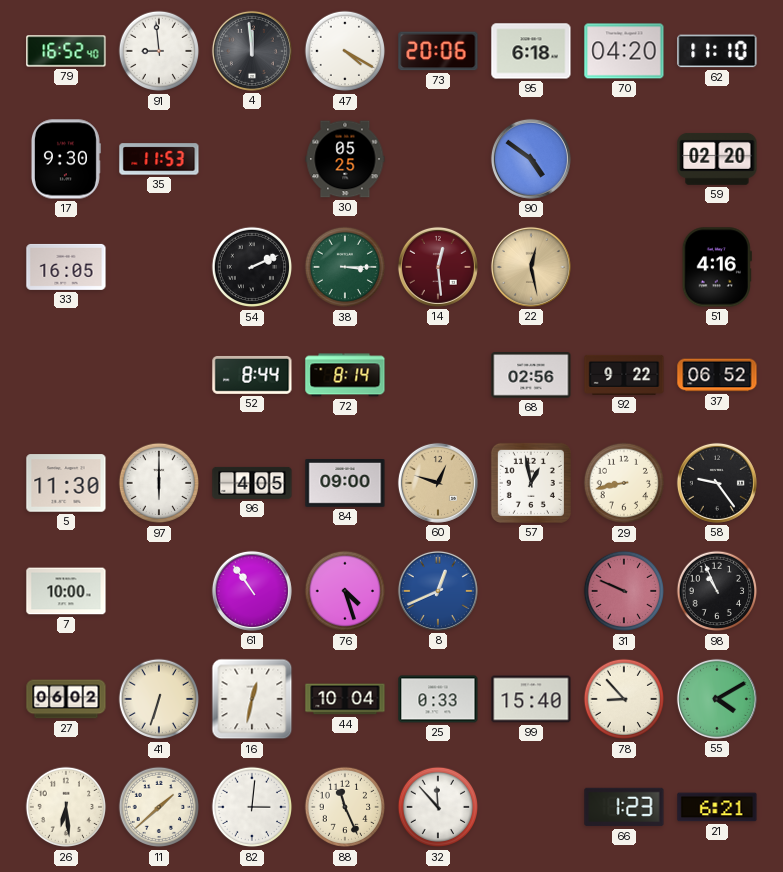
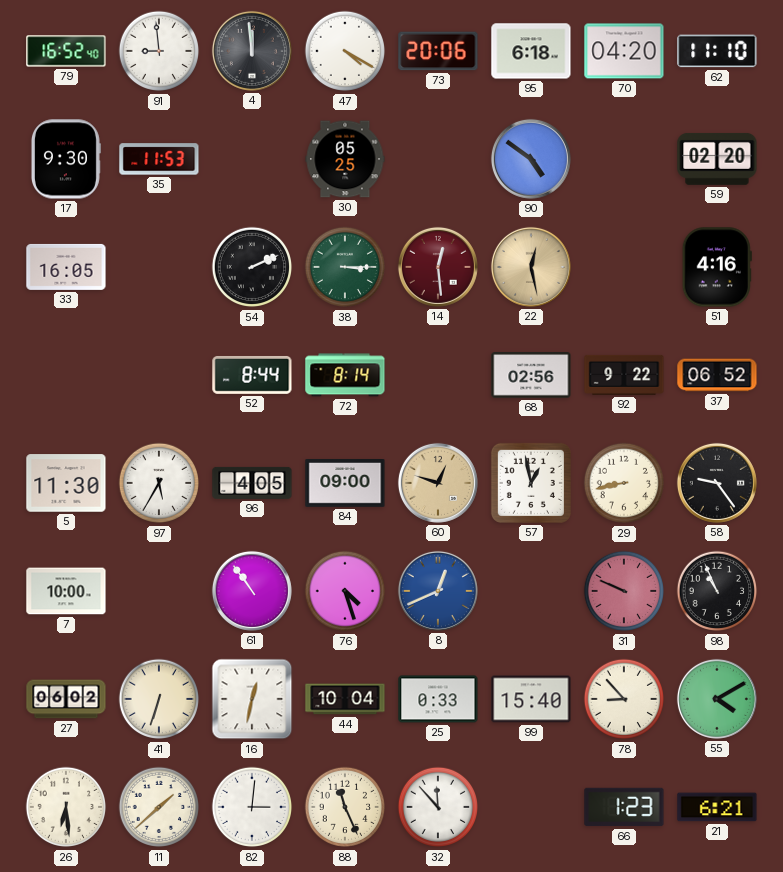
97: 6:00 -> 5:35
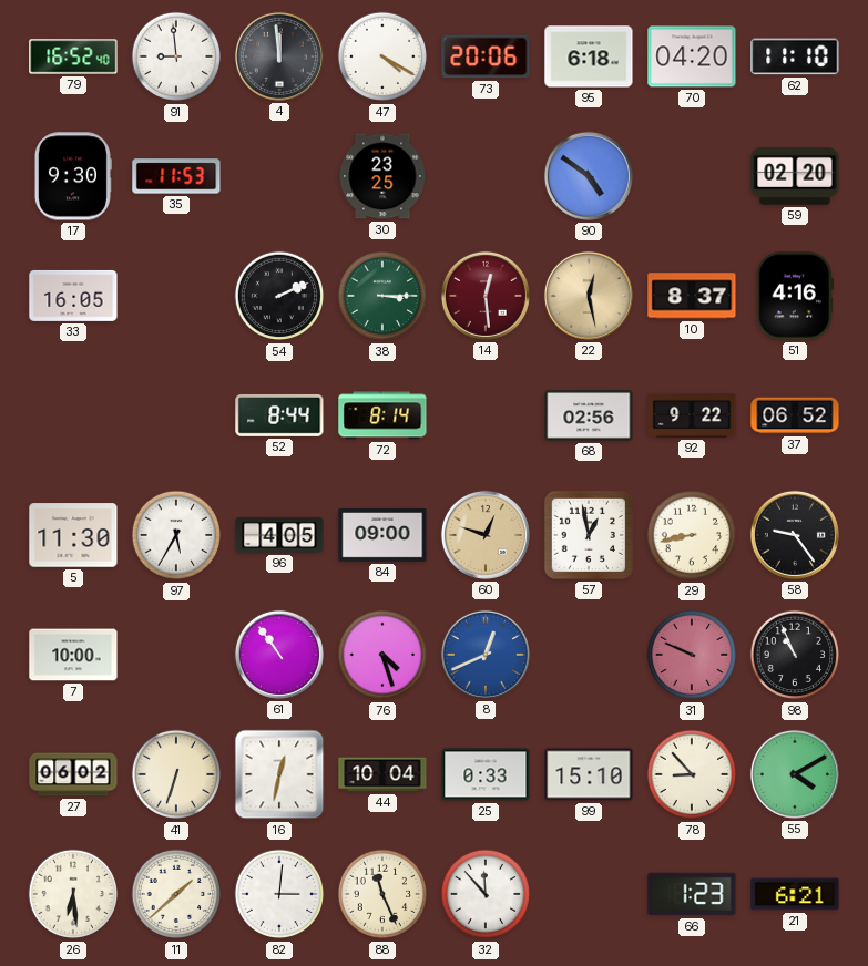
30: 05:25 -> 23:25
10: none -> 8:37
99: 15:40 -> 15:10
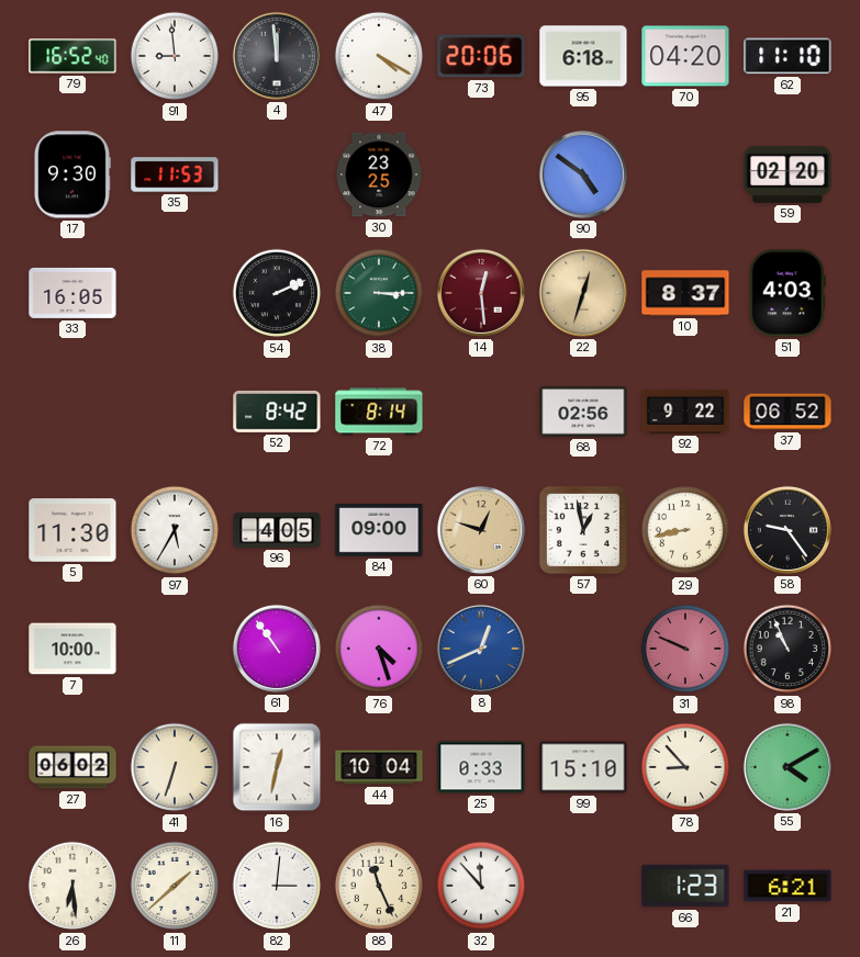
22: 12:28 -> 12:33
51: 4:16 -> 4:03
52: 8:44 -> 8:42
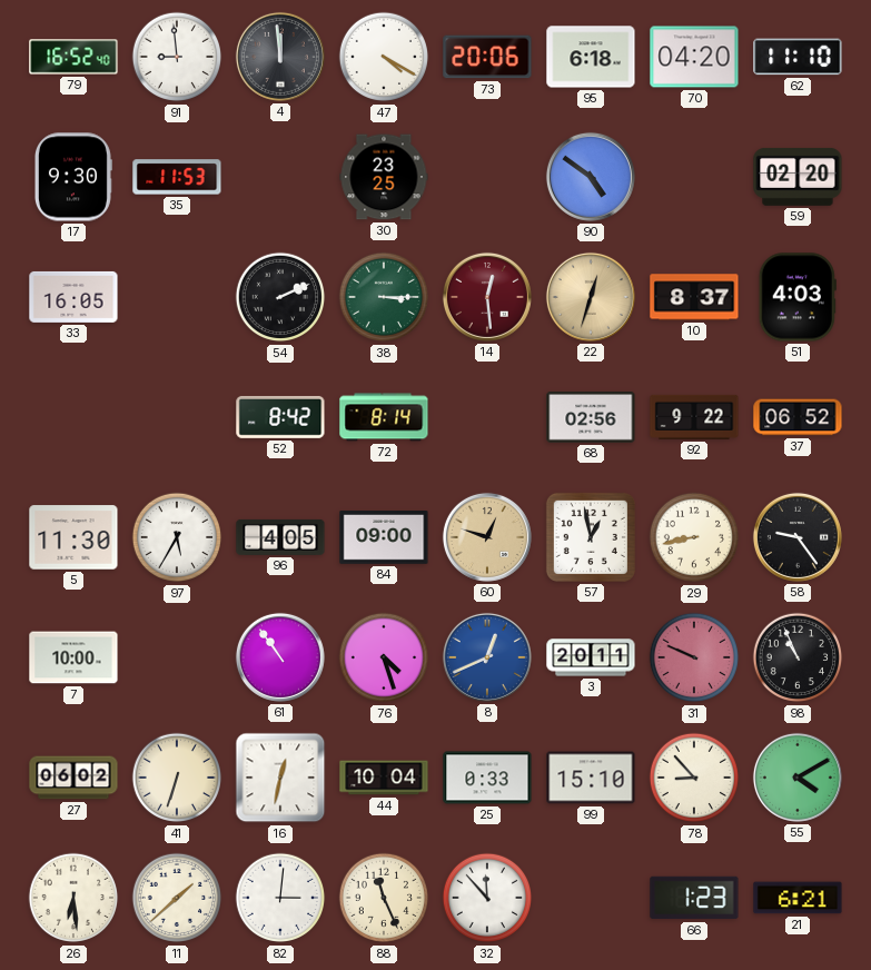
3: none -> 20:11
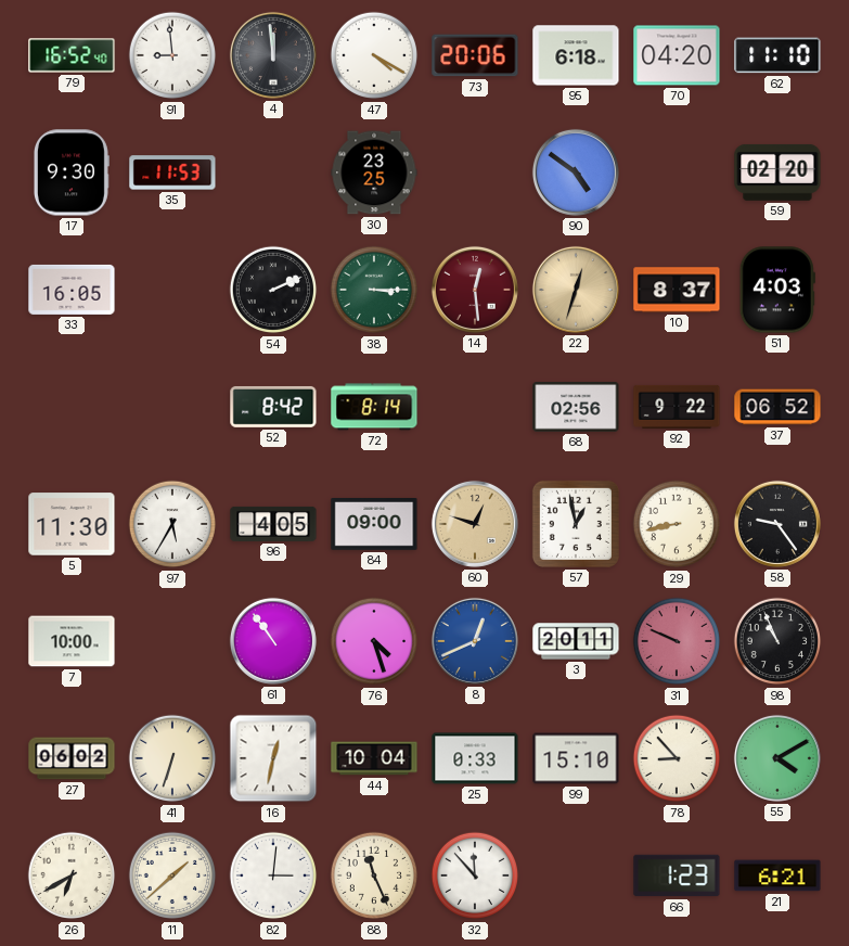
26: 6:29 -> 6:40
